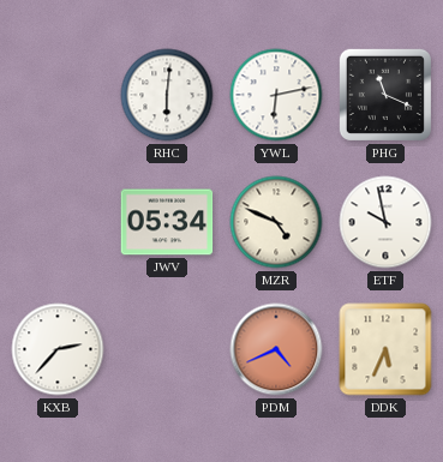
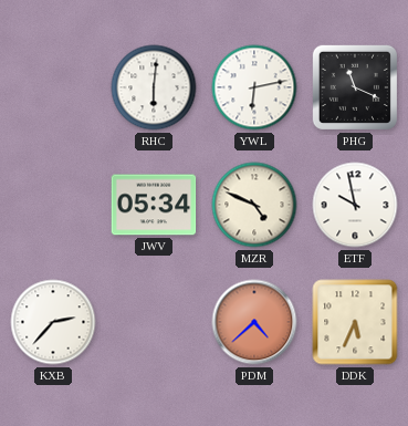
PDM: 4:41 -> 4:38
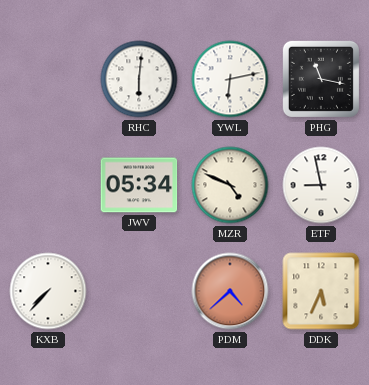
PHG: 11:19 -> 11:17
ETF: 9:58 -> 8:58
KXB: 2:37 -> 7:37
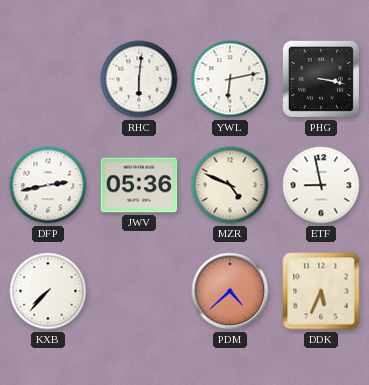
PHG: 11:17 -> 3:17
DFP: none -> 2:43
JWV: 05:34 -> 05:36
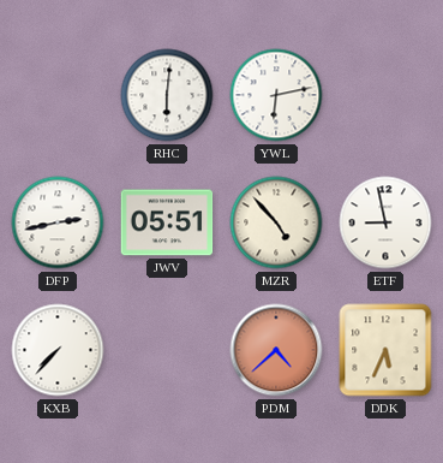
PHG: 3:17 -> none
JWV: 05:36 -> 05:51
MZR: 4:49 -> 4:53
